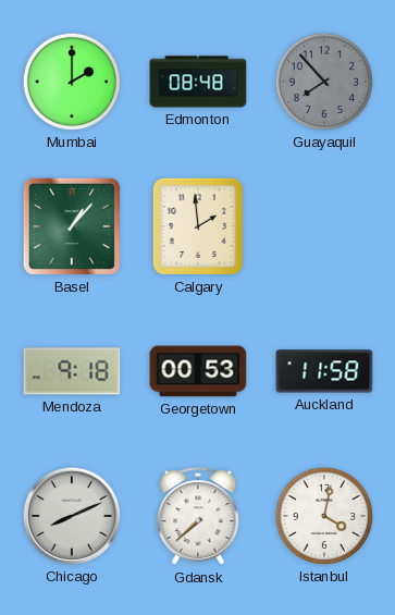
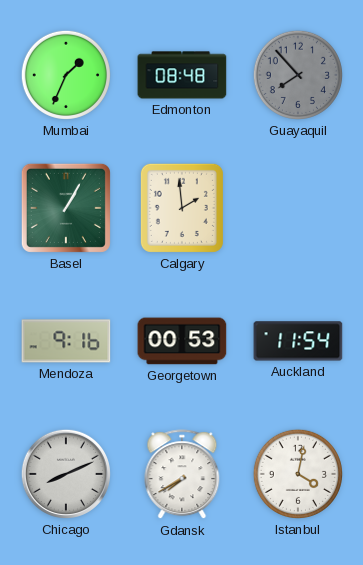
Mumbai: 2:00 -> 1:34
Basel: 1:07 -> 1:05
Mendoza: 9:18 -> 9:16
Auckland: 11:58 -> 11:54
Gdansk: 7:38 -> 7:40
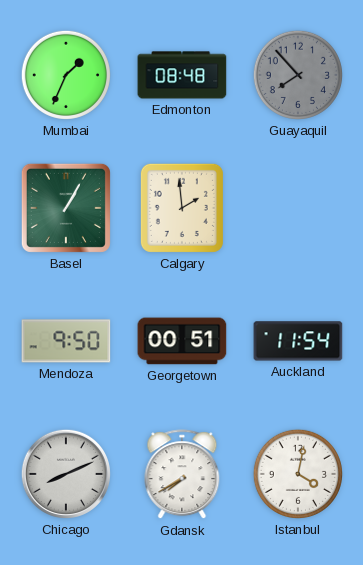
Mendoza: 9:16 -> 9:50
Georgetown: 00:53 -> 00:51
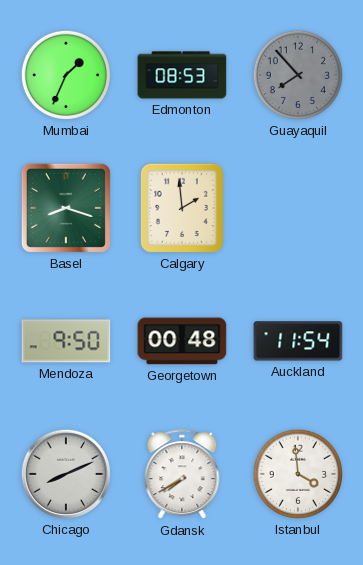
Edmonton: 08:48 -> 08:53
Basel: 1:05 -> 8:18
Georgetown: 00:51 -> 00:48
Istanbul: 4:02 -> 3:59
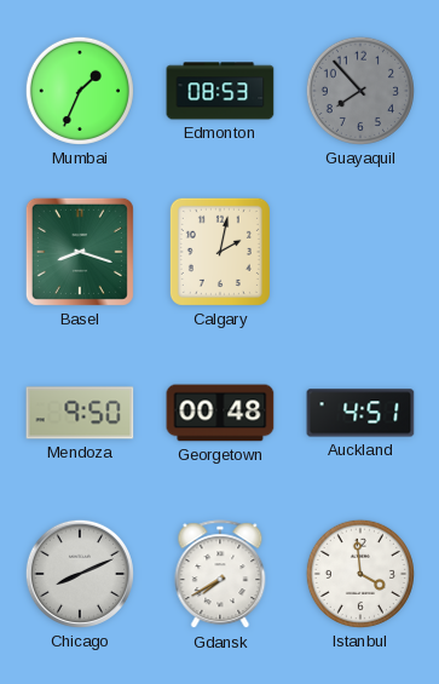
Calgary: 1:59 -> 2:02
Auckland: 11:54 -> 4:51
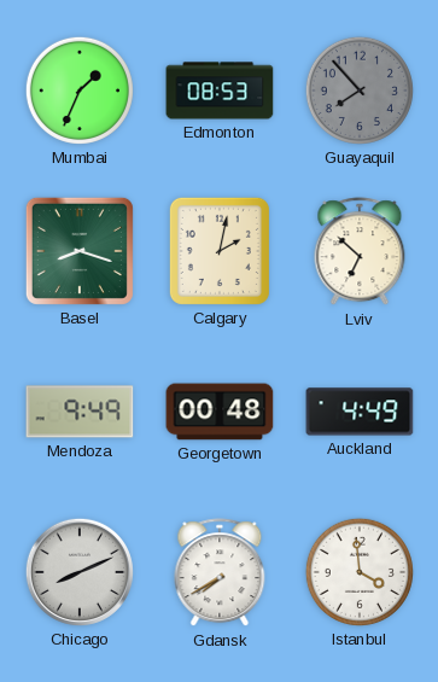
Lviv: none -> 6:52
Mendoza: 9:50 -> 9:49
Auckland: 4:51 -> 4:49
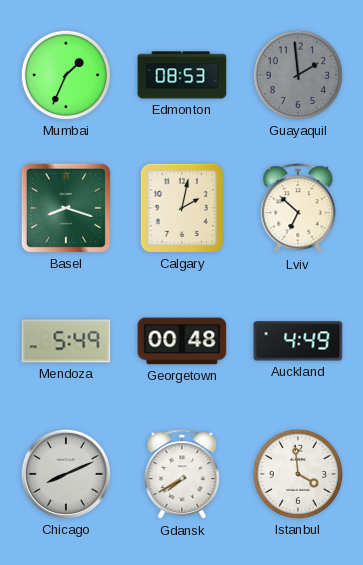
Guayaquil: 7:53 -> 1:59
Mendoza: 9:49 -> 5:49
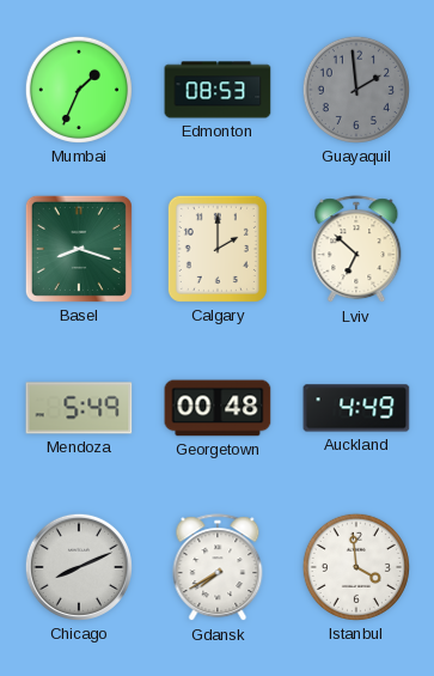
Calgary: 2:02 -> 2:00
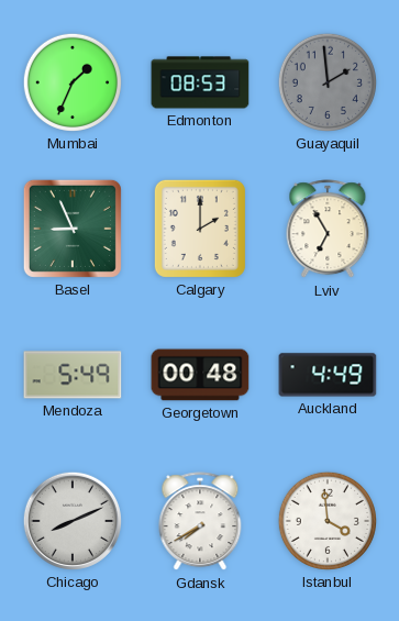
Basel: 8:18 -> 8:56
Lviv: 6:52 -> 6:55
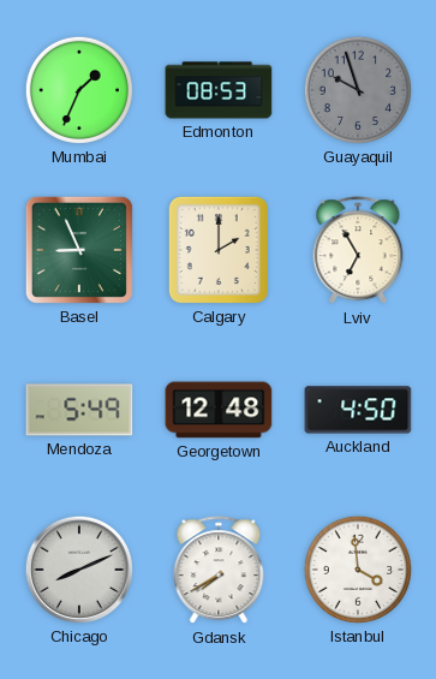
Guayaquil: 1:59 -> 9:57
Georgetown: 00:48 -> 12:48
Auckland: 4:49 -> 4:50
